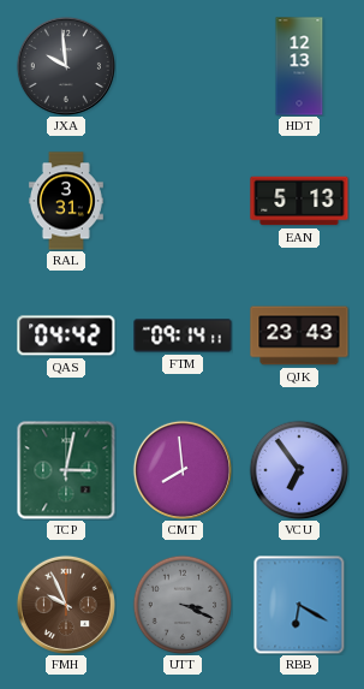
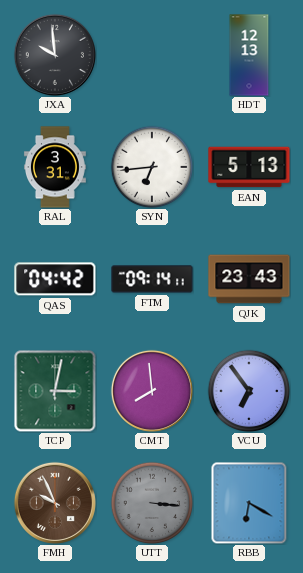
SYN: none -> 6:44
UTT: 3:19 -> 3:16
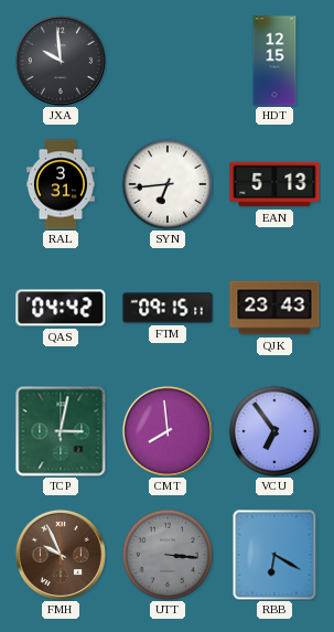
HDT: 12:13 -> 12:15
FTM: 09:14 -> 09:15
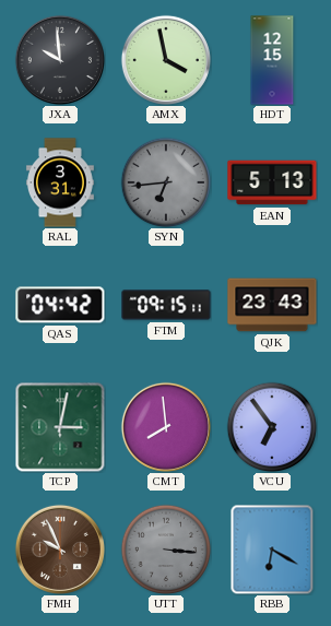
AMX: none -> 3:58
SYN dial: white -> grey
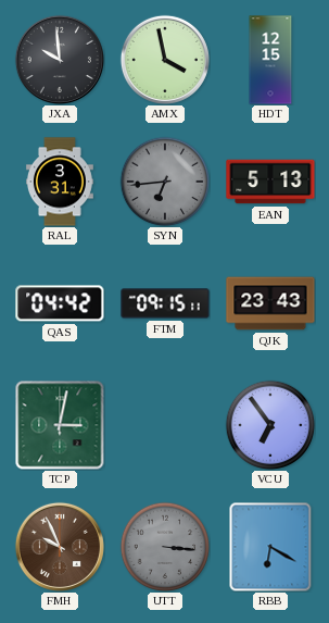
CMT: 7:59 -> none
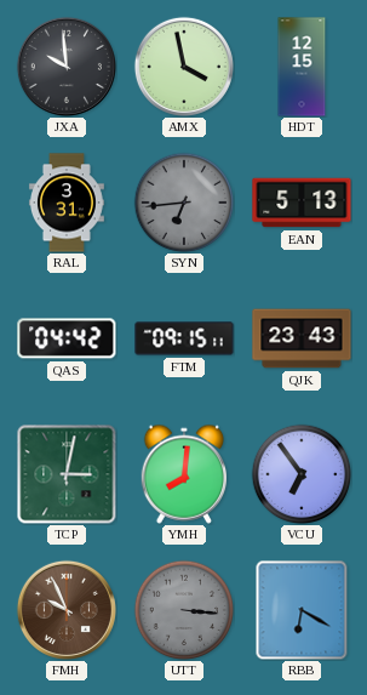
YMH: none -> 8:01
